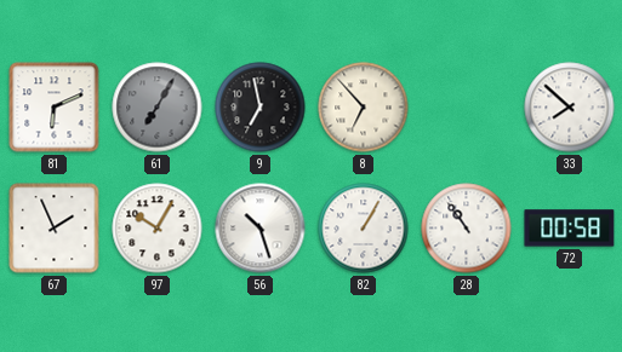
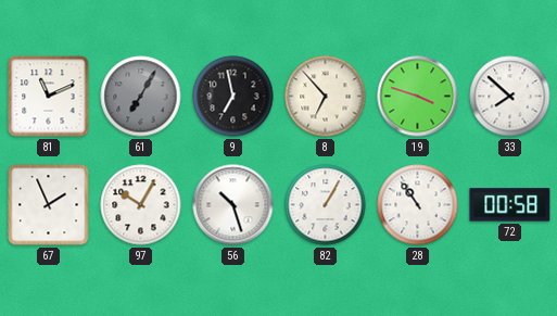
81: 6:11 -> 11:11
19: none -> 3:48
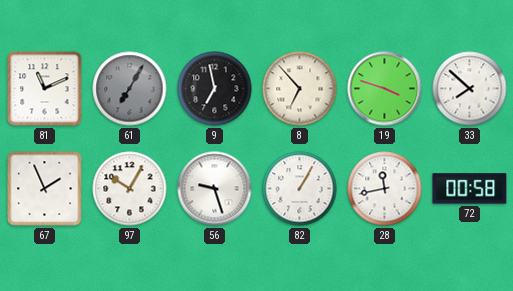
56: 10:27 -> 9:27
28: 10:54 -> 11:43
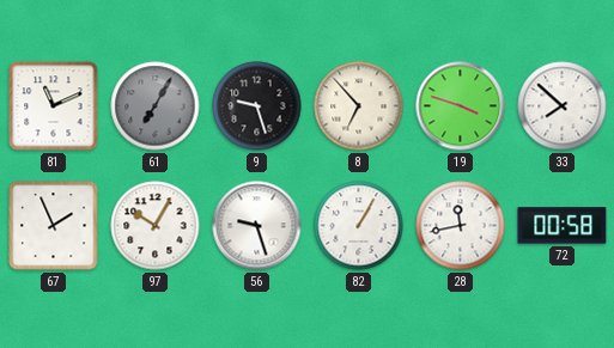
9: 6:58 -> 9:27
